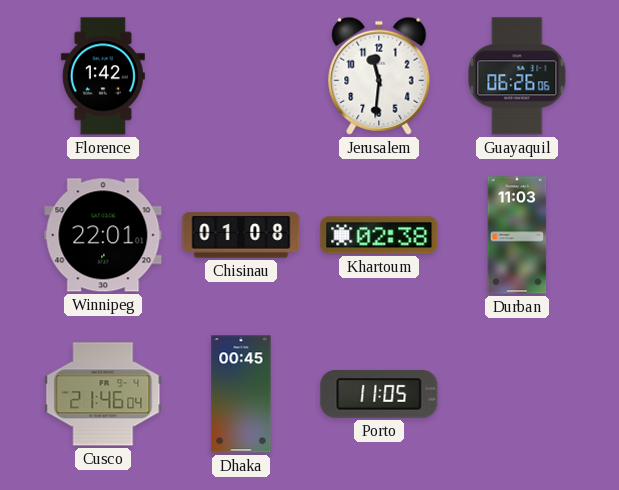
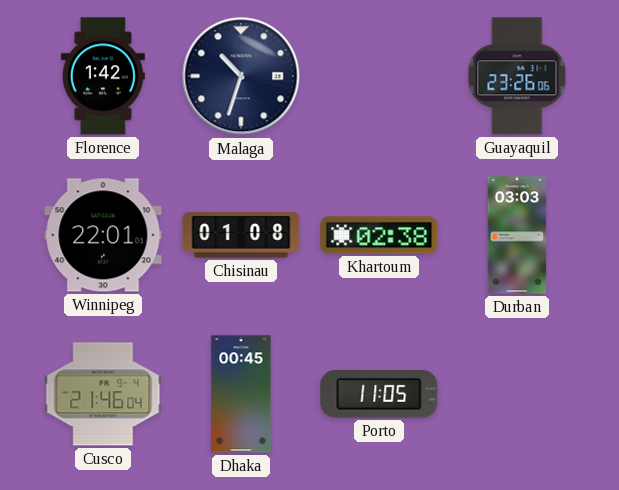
Malaga: none -> 10:33
Jerusalem: 11:31 -> none
Guayaquil: 06:26 -> 23:26
Durban: 11:03 -> 03:03
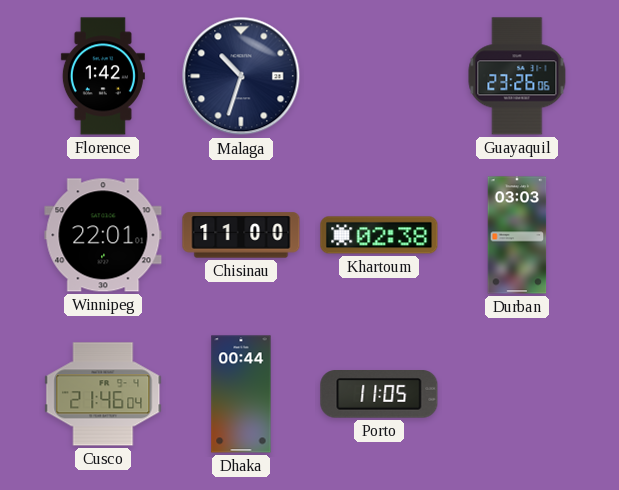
Chisinau: 01:08 -> 11:00
Dhaka: 00:45 -> 00:44
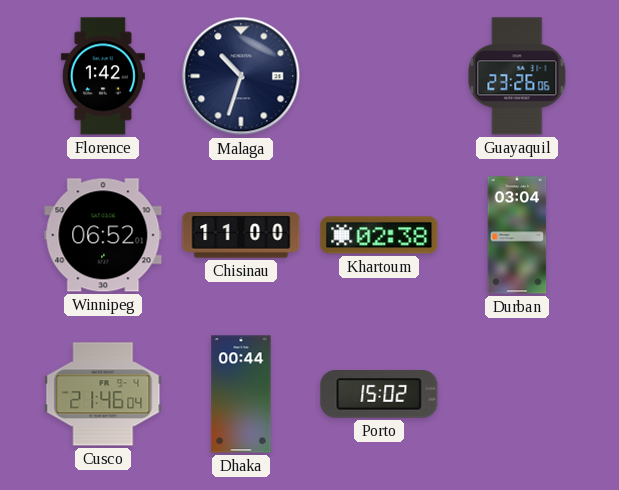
Winnipeg: 22:01 -> 06:52
Durban: 03:03 -> 03:04
Porto: 11:05 -> 15:02
